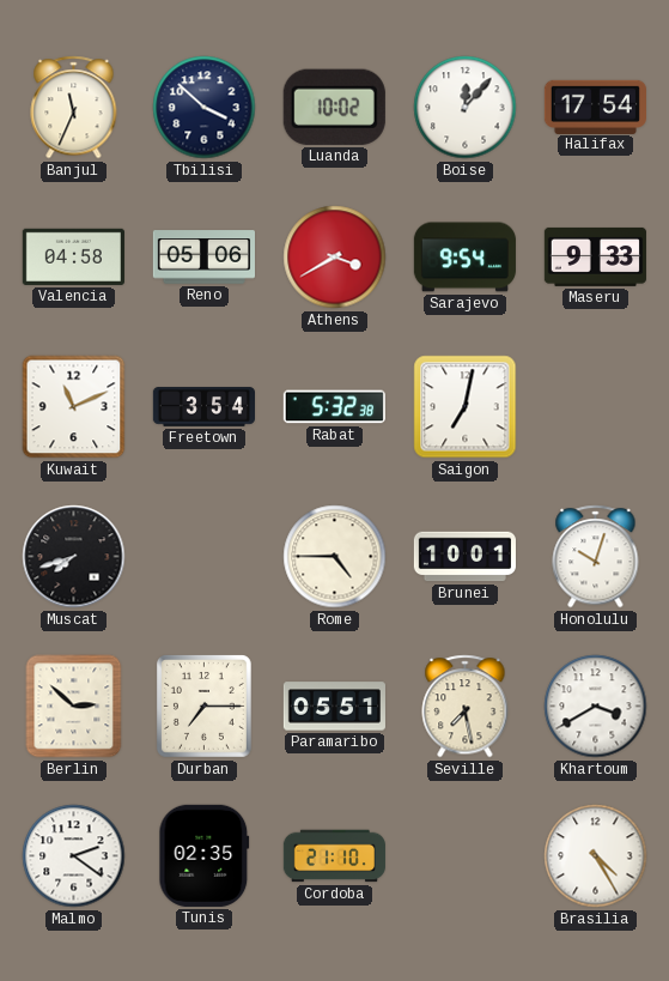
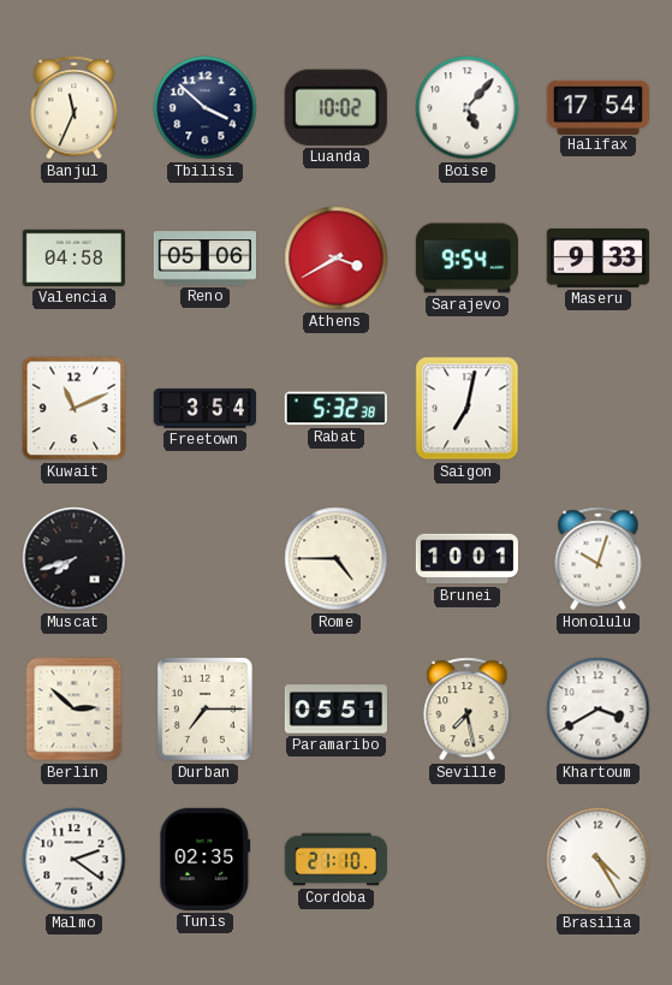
Boise: 12:07 -> 5:07
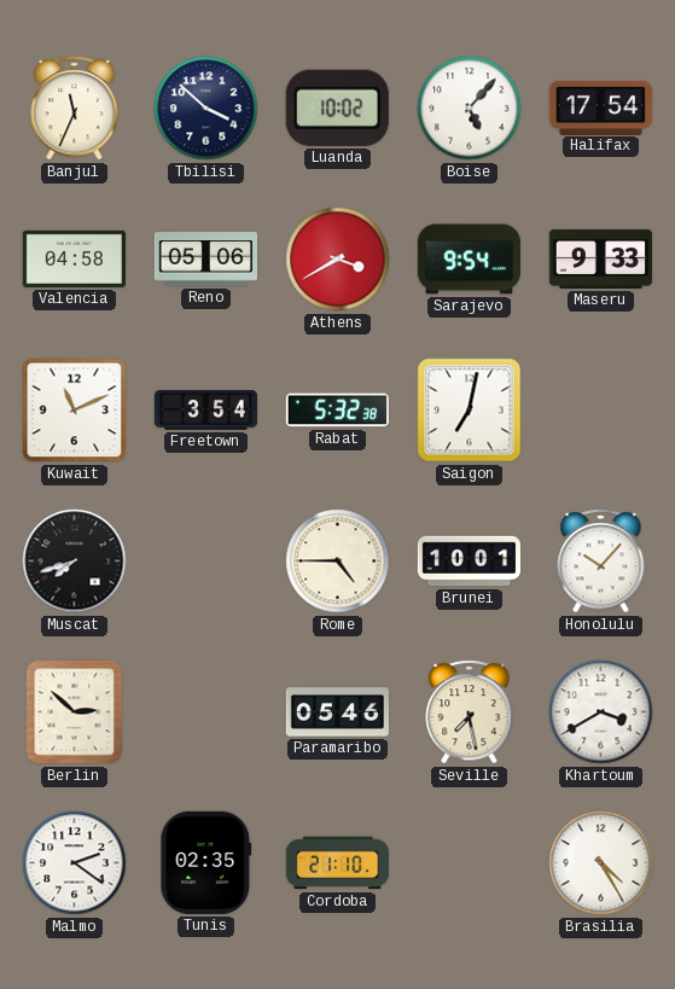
Honolulu: 10:03 -> 10:07
Durban: 7:15 -> none
Paramaribo: 05:51 -> 05:46
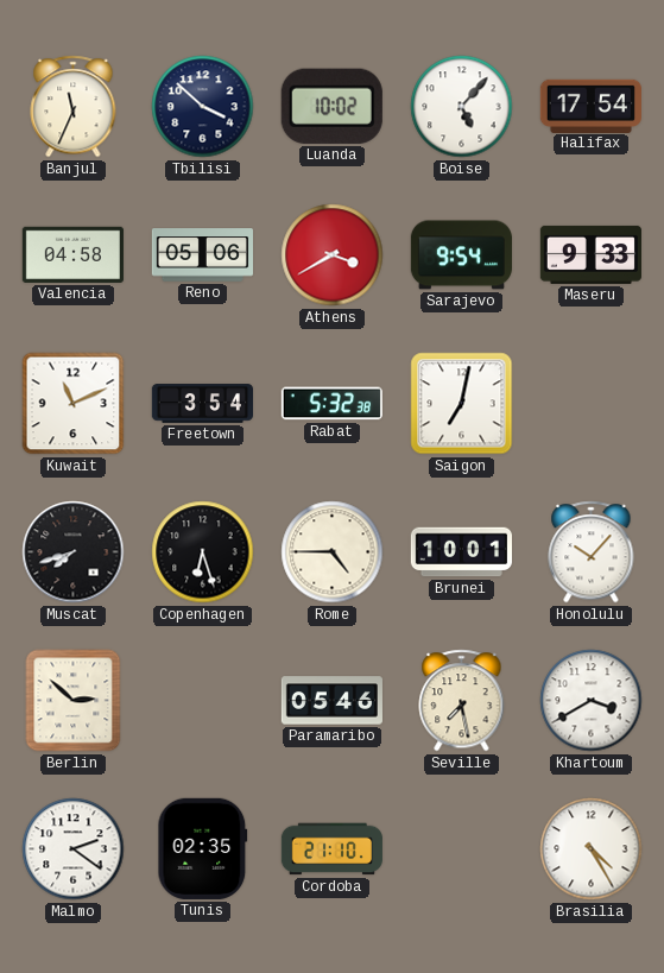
Copenhagen: none -> 6:27
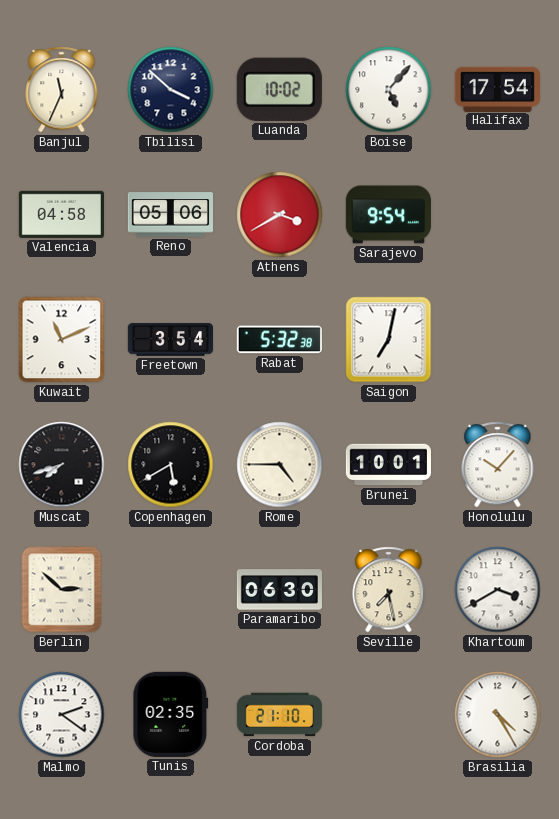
Maseru: 9:33 -> none
Copenhagen: 6:27 -> 5:40
Paramaribo: 05:46 -> 06:30
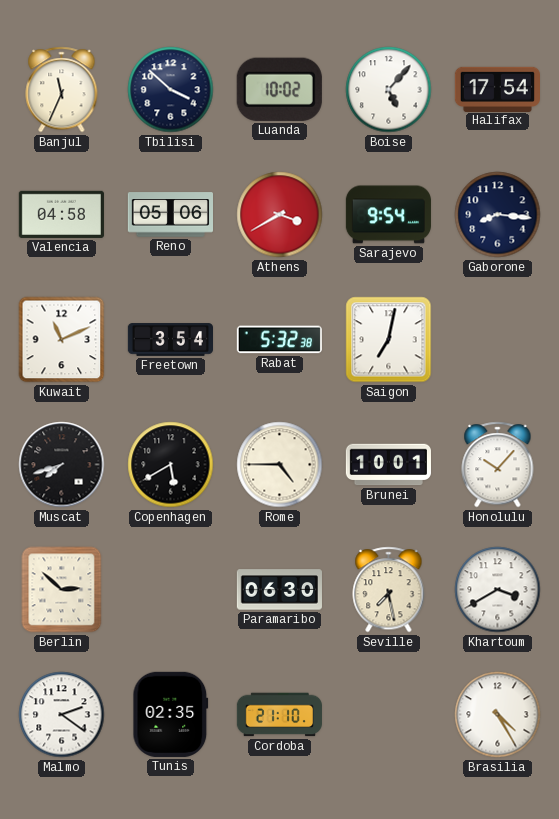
Gaborone: none -> 8:16
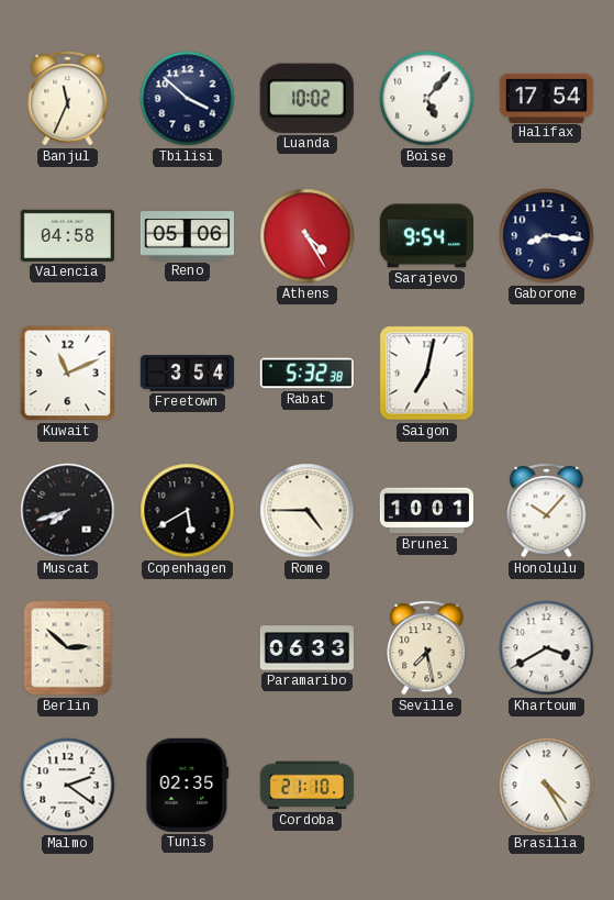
Athens: 3:40 -> 4:25
Paramaribo: 06:30 -> 06:33
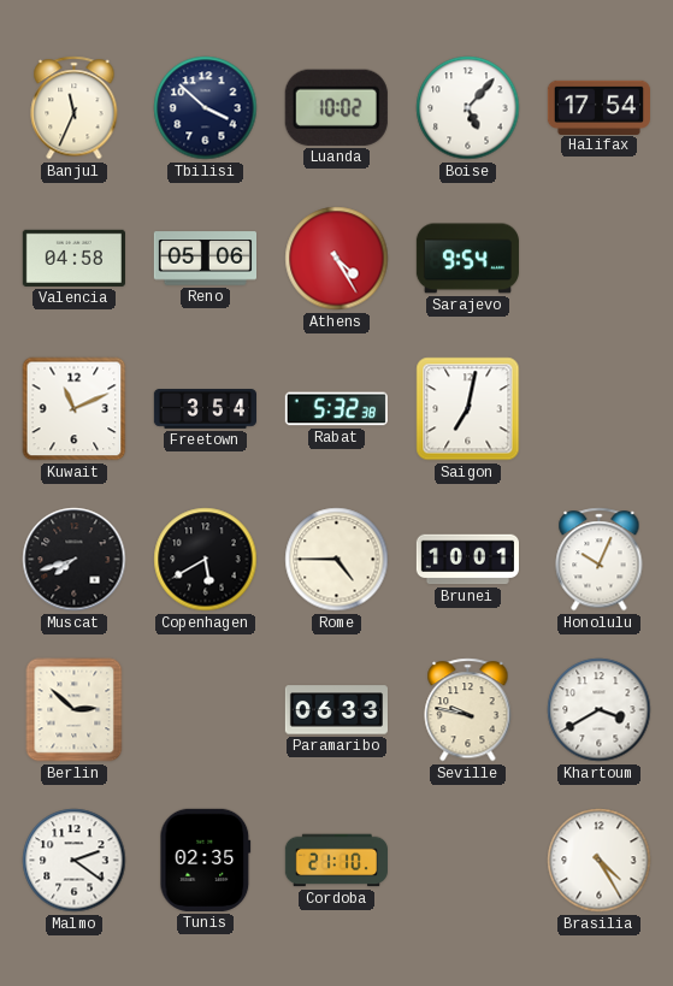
Gaborone: 8:16 -> none
Honolulu: 10:07 -> 10:04
Seville: 7:28 -> 9:47
